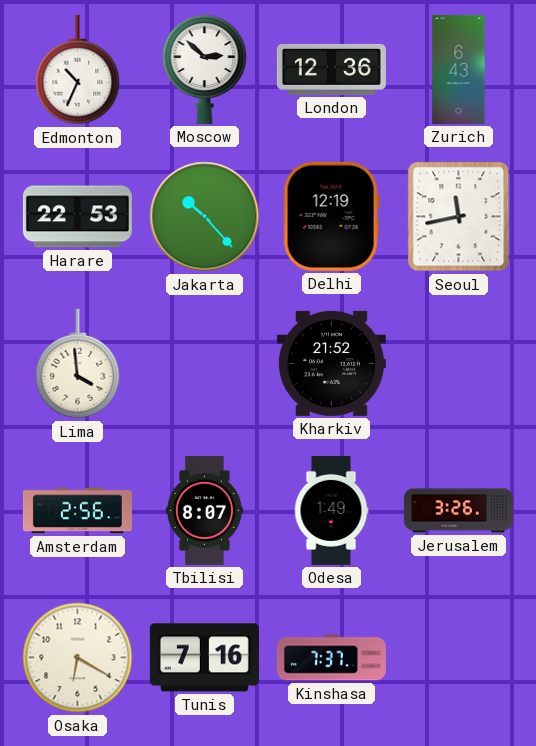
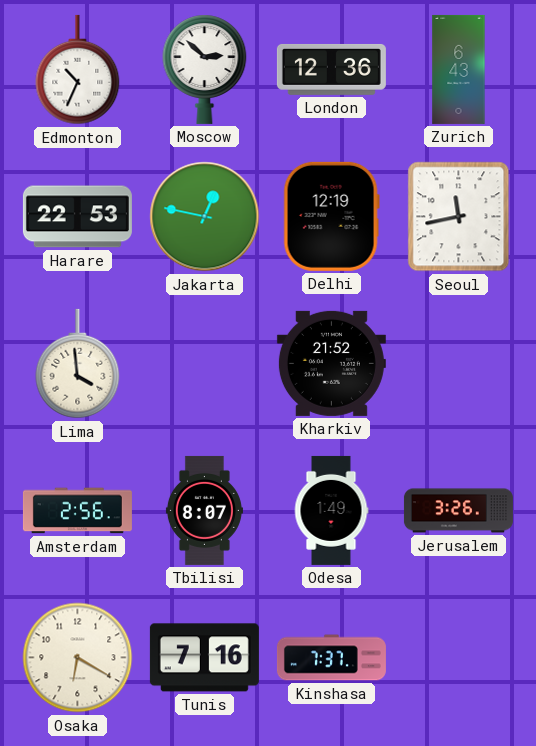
Jakarta: 10:23 -> 12:47
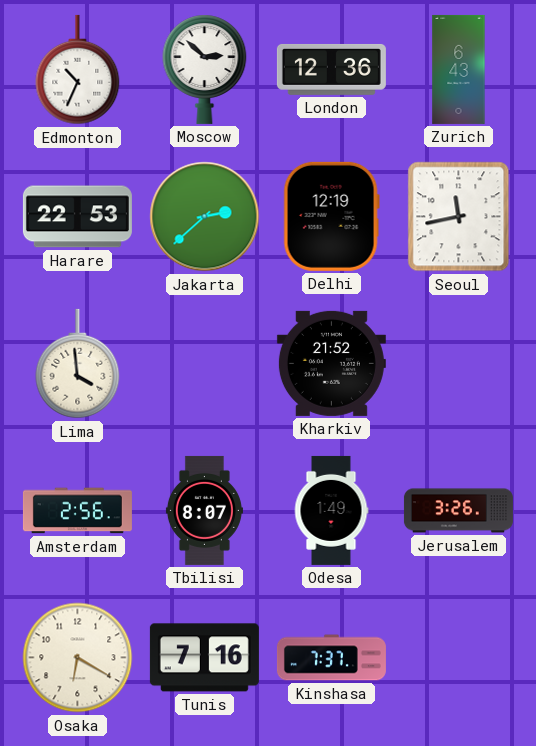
Jakarta: 12:47 -> 2:38
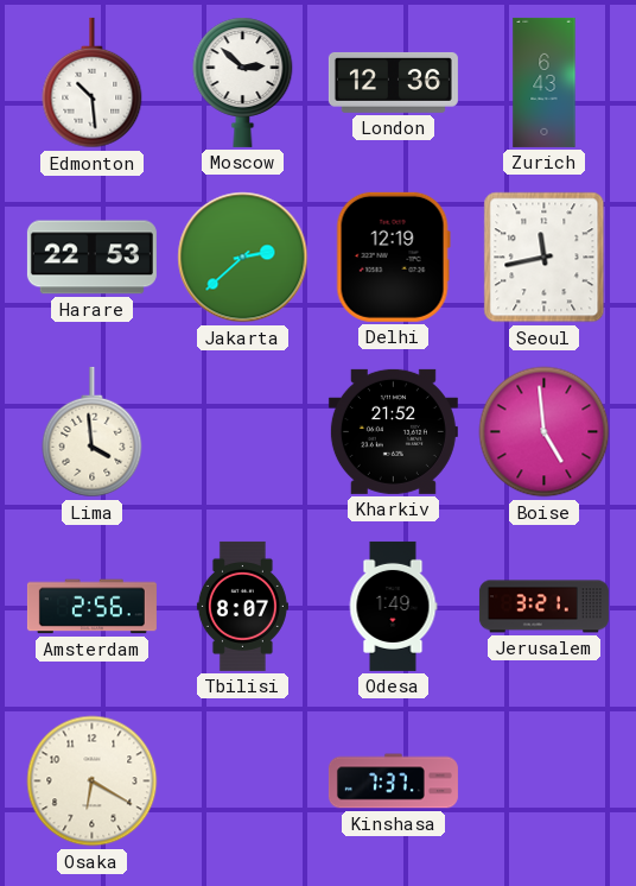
Edmonton: 10:34 -> 10:29
Boise: none -> 4:59
Jerusalem: 3:26 -> 3:21
Tunis: 7:16 -> none
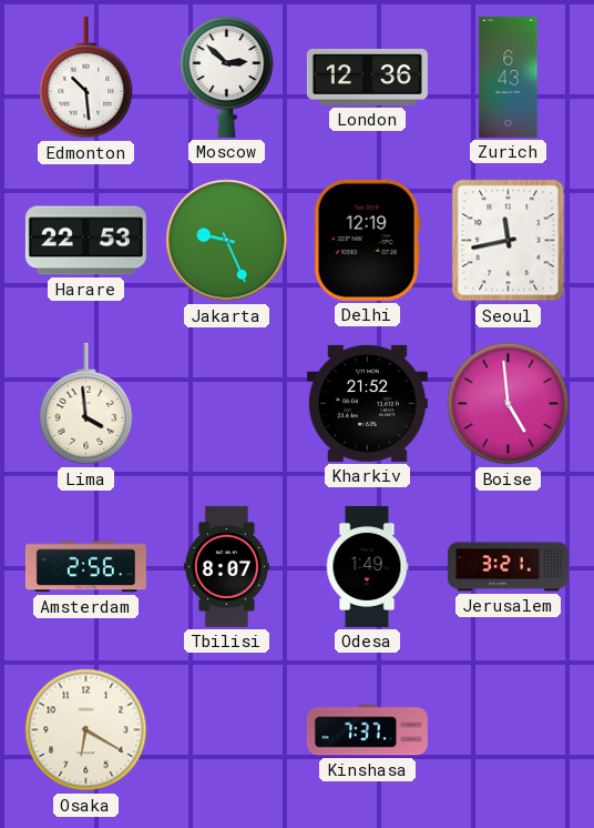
Jakarta: 2:38 -> 9:26
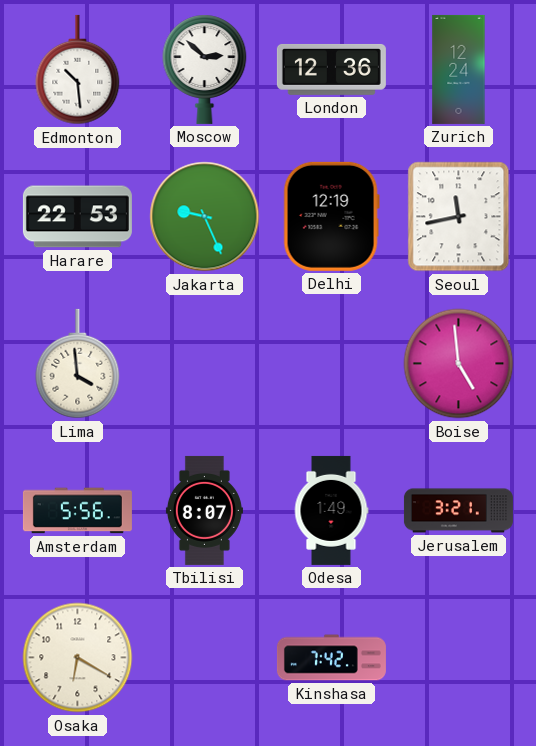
Zurich: 6:43 -> 12:24
Kharkiv: 21:52 -> none
Amsterdam: 2:56 -> 5:56
Kinshasa: 7:37 -> 7:42
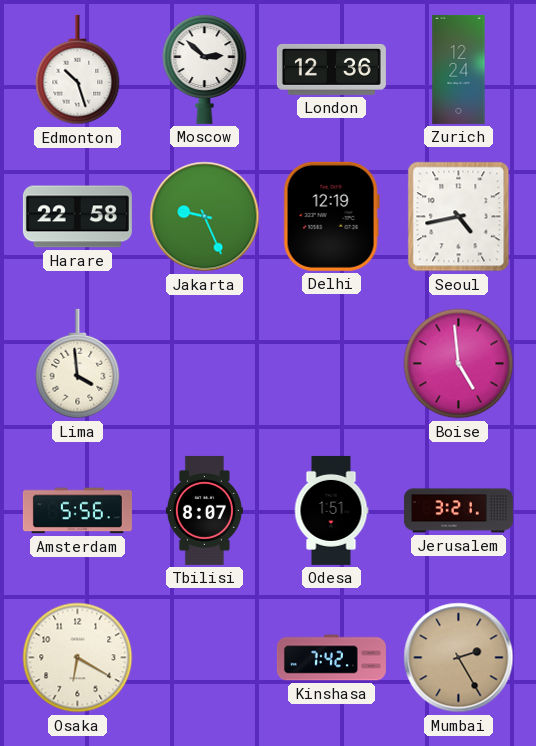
Edmonton: 10:29 -> 10:27
Harare: 22:53 -> 22:58
Seoul: 11:43 -> 4:43
Odesa: 1:49 -> 1:51
Mumbai: none -> 2:25
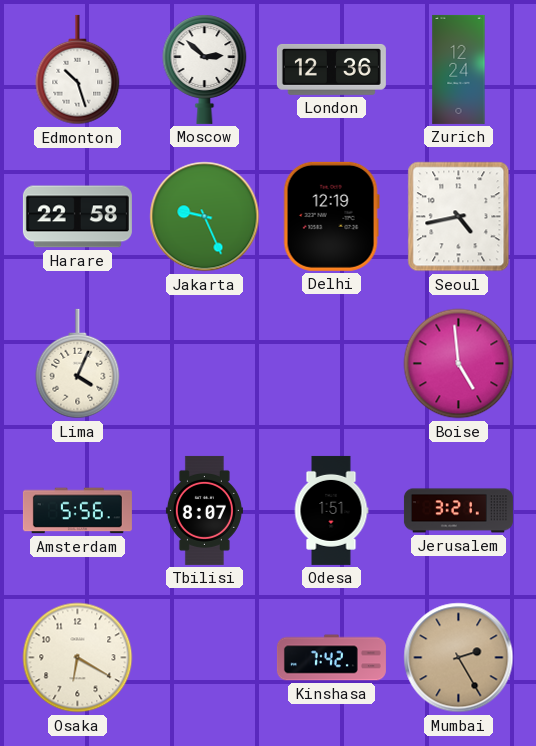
Lima: 3:59 -> 4:04
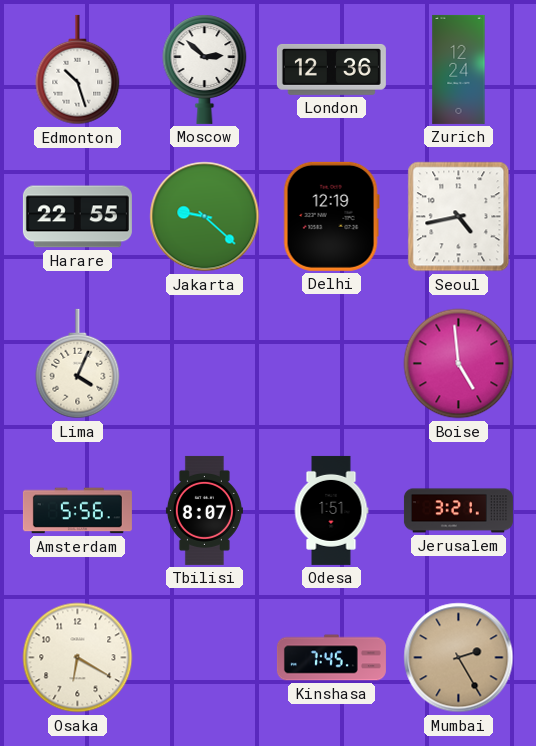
Harare: 22:58 -> 22:55
Jakarta: 9:26 -> 9:22
Kinshasa: 7:42 -> 7:45
